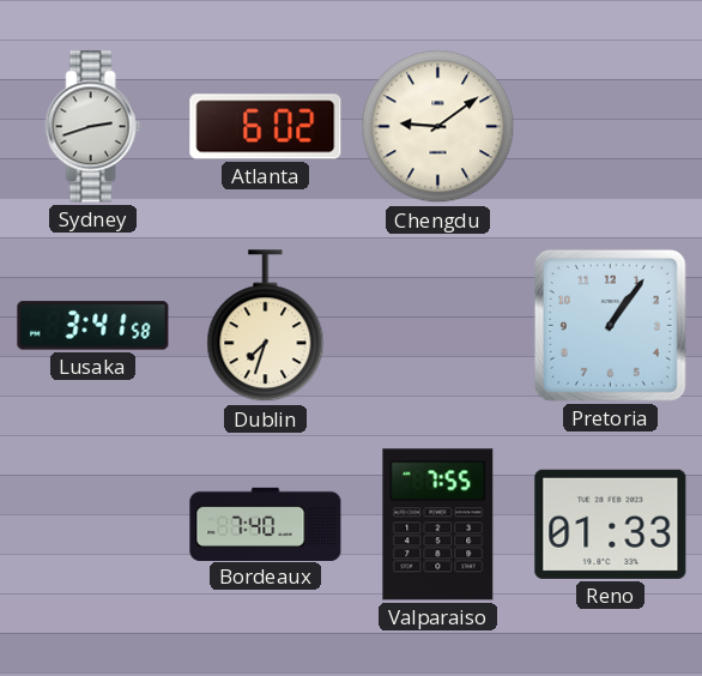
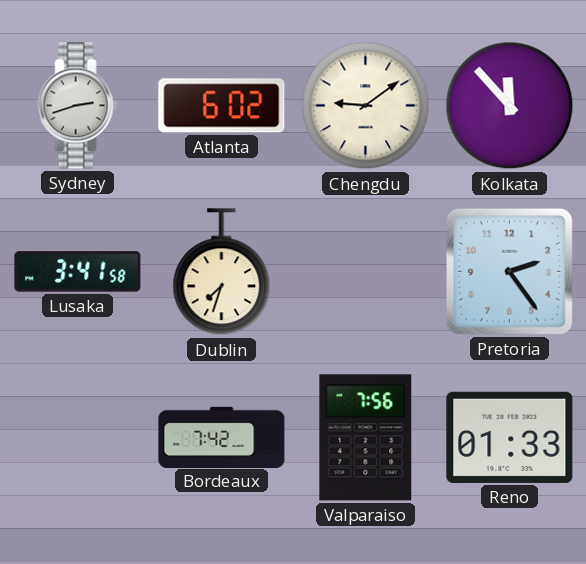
Kolkata: none -> 11:53
Pretoria: 1:06 -> 2:24
Bordeaux: 7:40 -> 7:42
Valparaiso: 7:55 -> 7:56
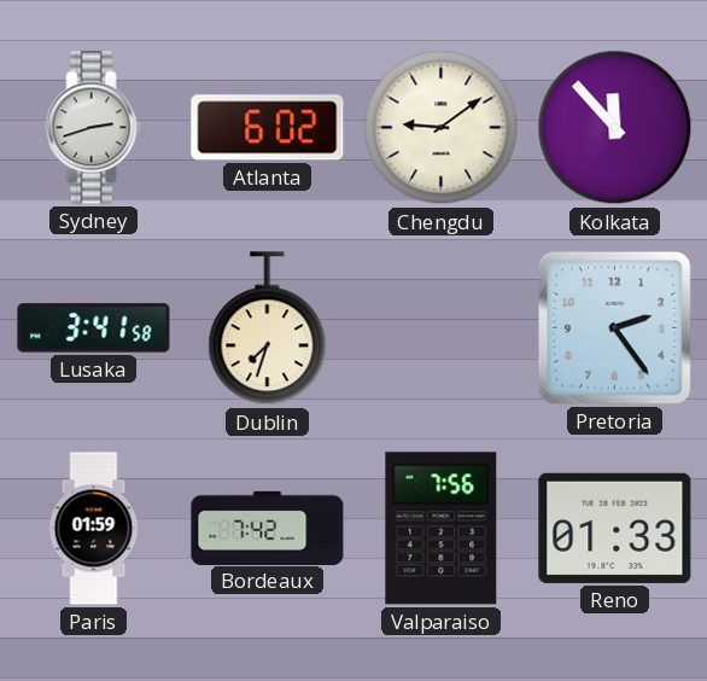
Paris: none -> 01:59
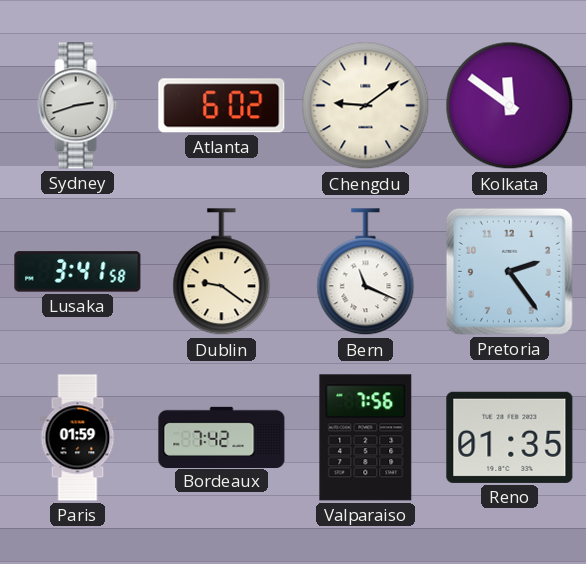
Kolkata: 11:53 -> 11:51
Dublin: 7:33 -> 9:21
Bern: none -> 11:19
Reno: 01:33 -> 01:35
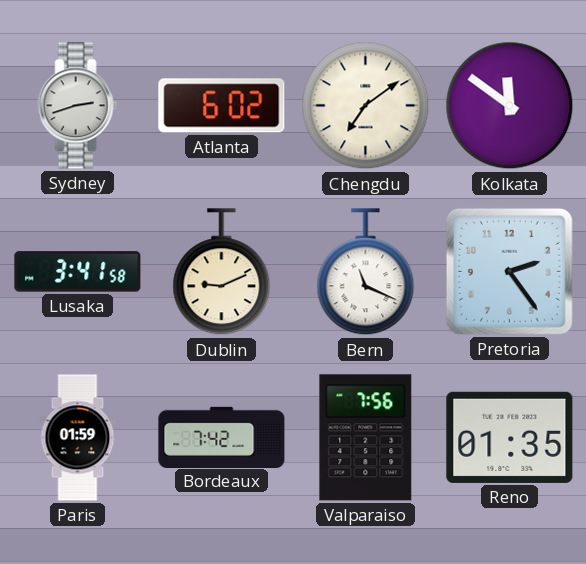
Chengdu: 9:09 -> 7:09
Dublin: 9:21 -> 9:11
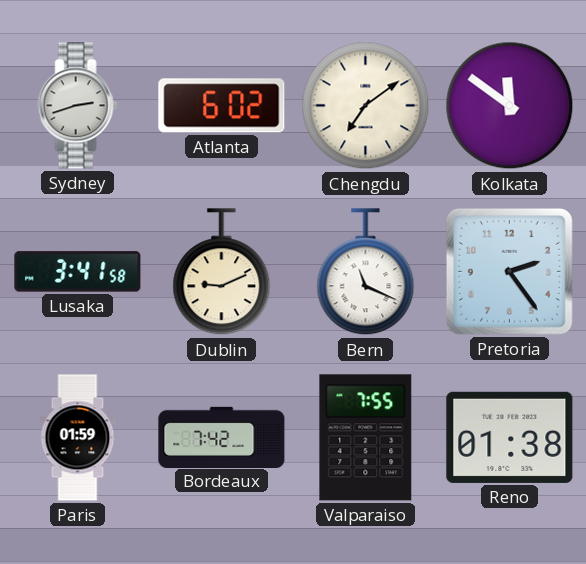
Valparaiso: 7:56 -> 7:55
Reno: 01:35 -> 01:38
